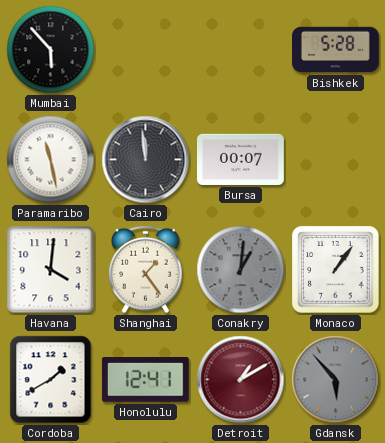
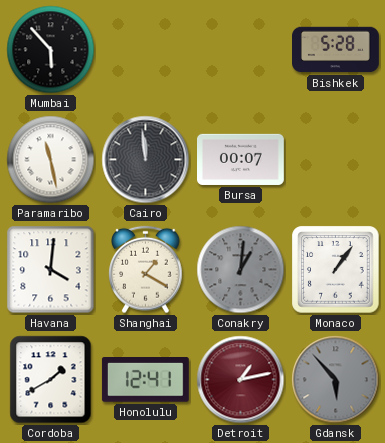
Shanghai: 1:24 -> 1:20
Detroit: 1:10 -> 1:13
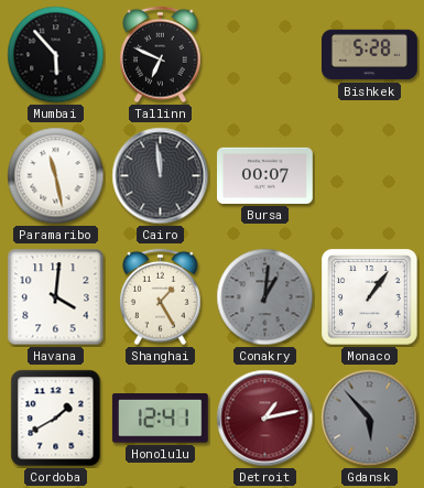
Tallinn: none -> 6:49
Shanghai: 1:20 -> 1:25
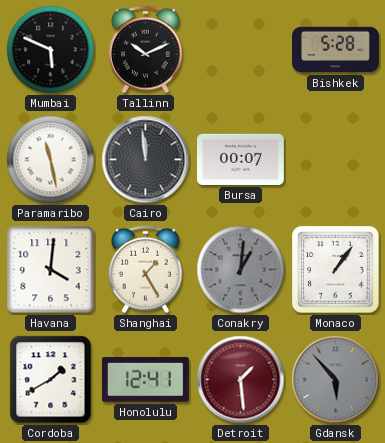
Mumbai: 5:53 -> 5:49
Tallinn: 6:49 -> 10:11
Detroit: 1:13 -> 1:29
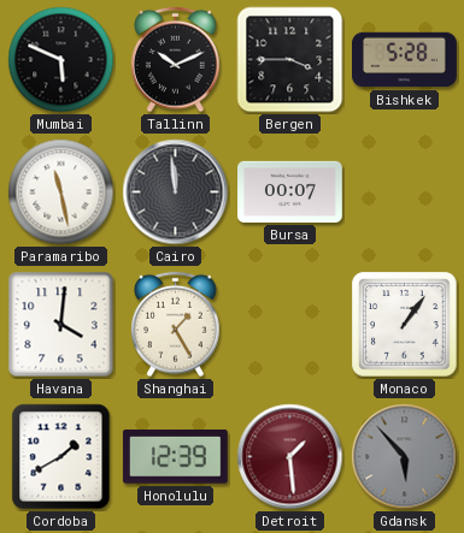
Bergen: none -> 3:45
Conakry: 1:01 -> none
Honolulu: 12:41 -> 12:39
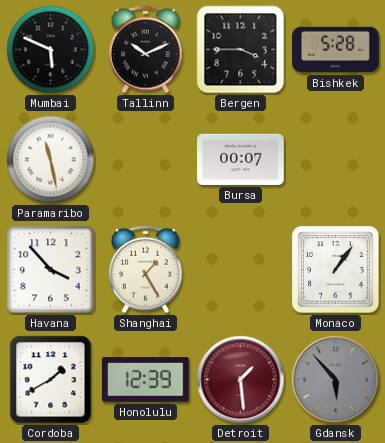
Cairo: 11:59 -> none
Havana: 4:01 -> 3:53
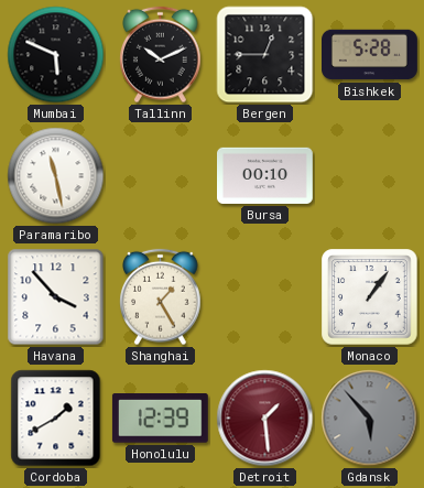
Bergen: 3:45 -> 12:45
Bursa: 00:07 -> 00:10
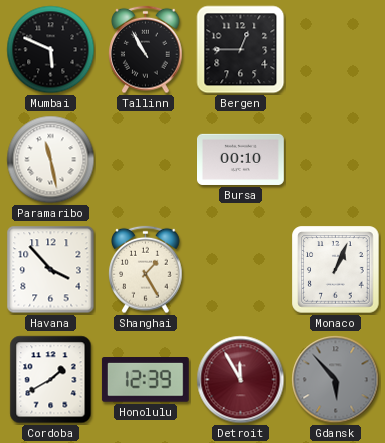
Tallinn: 10:11 -> 10:55
Bishkek: 5:28 -> none
Monaco: 1:06 -> 1:04
Detroit: 1:29 -> 11:55
